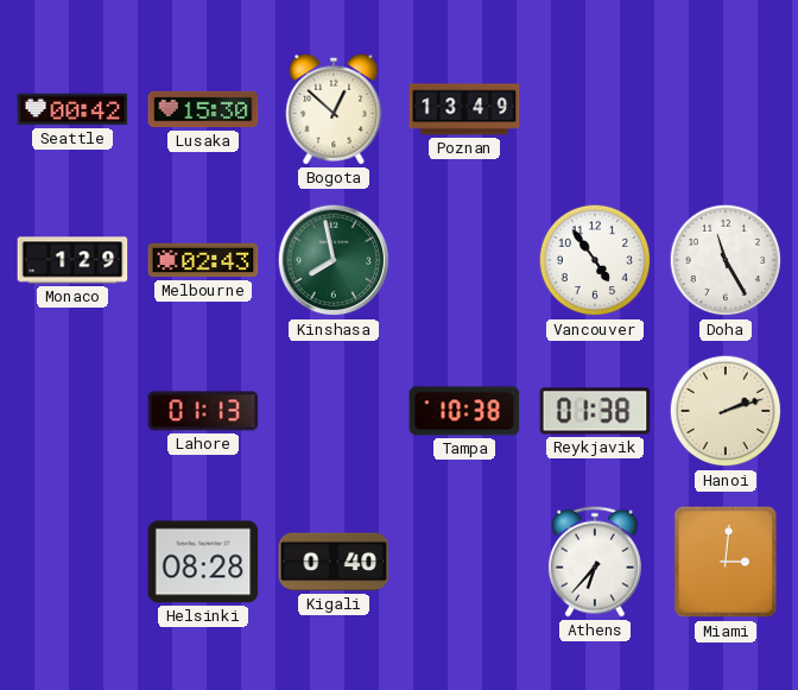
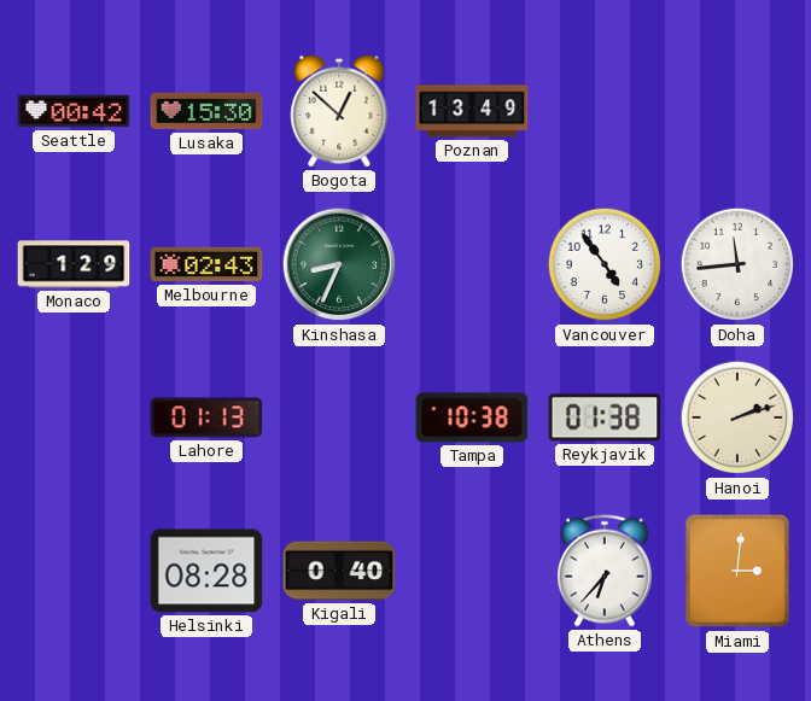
Kinshasa: 7:58 -> 8:34
Doha: 11:25 -> 11:44
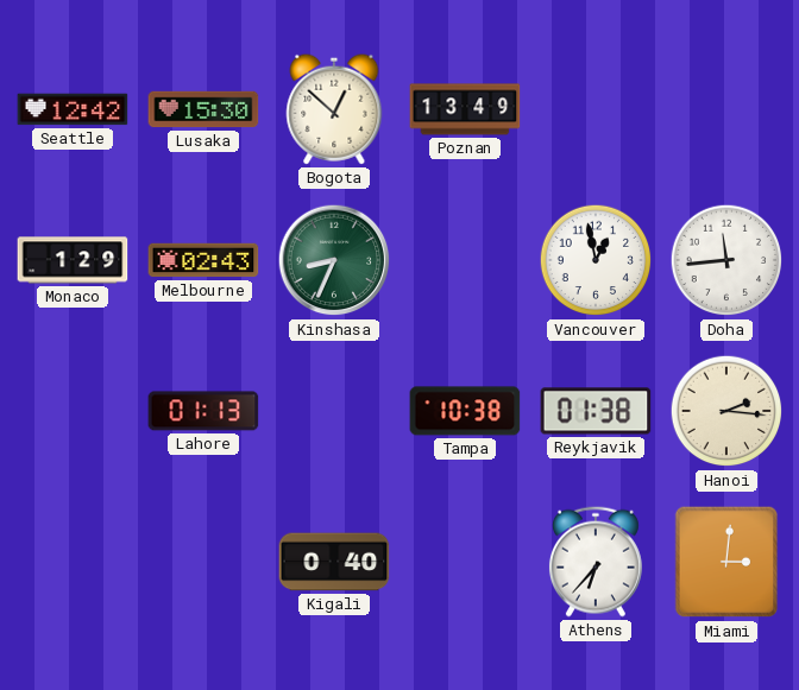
Seattle: 00:42 -> 12:42
Vancouver: 4:54 -> 12:58
Hanoi: 2:12 -> 2:16
Helsinki: 08:28 -> none
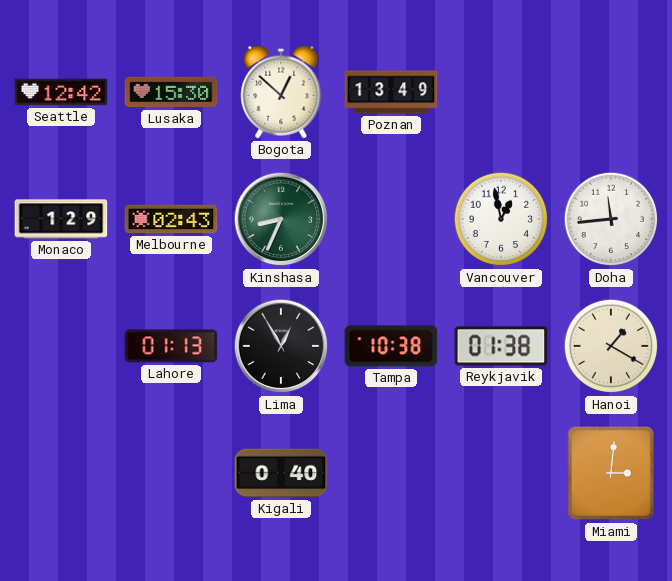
Lima: none -> 12:55
Hanoi: 2:16 -> 1:20
Athens: 6:37 -> none
